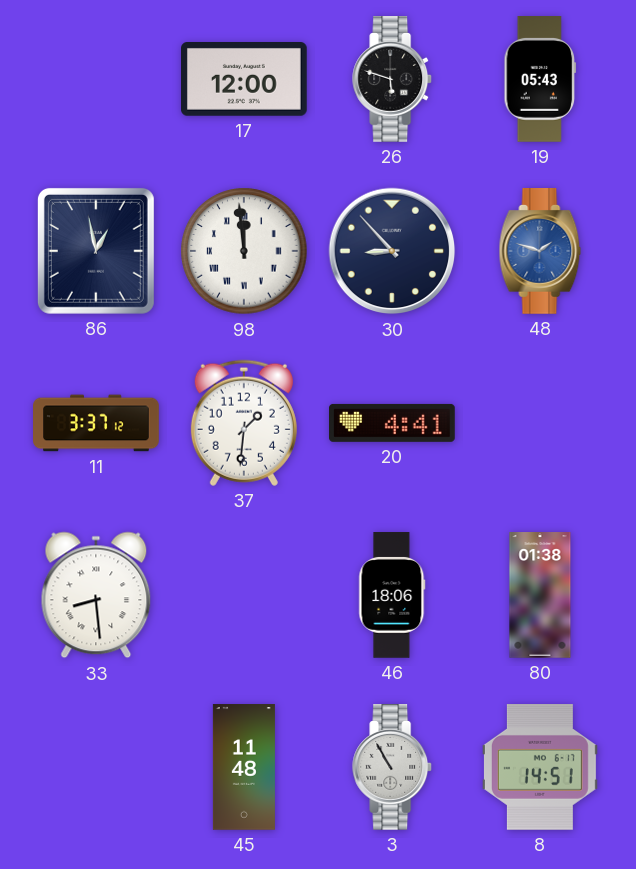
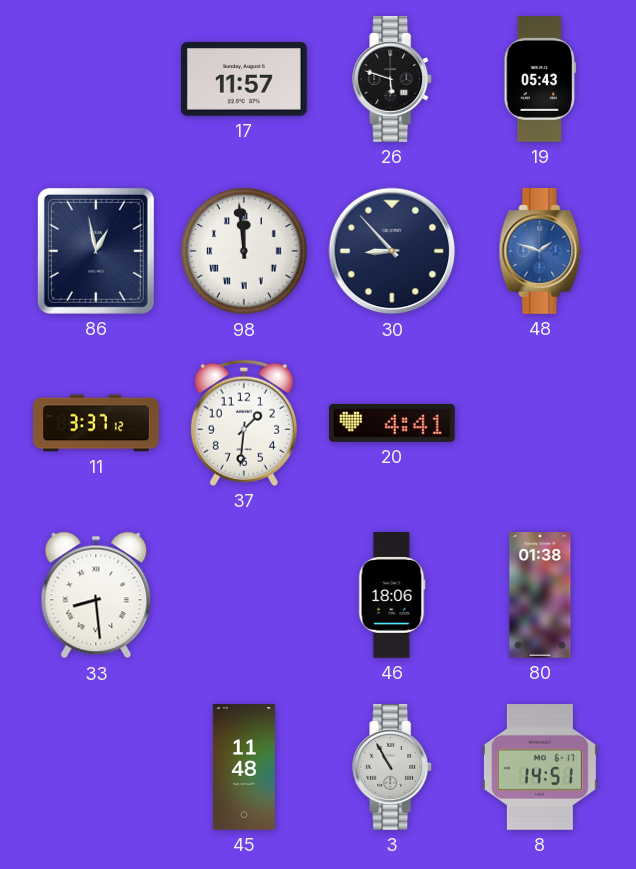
17: 12:00 -> 11:57
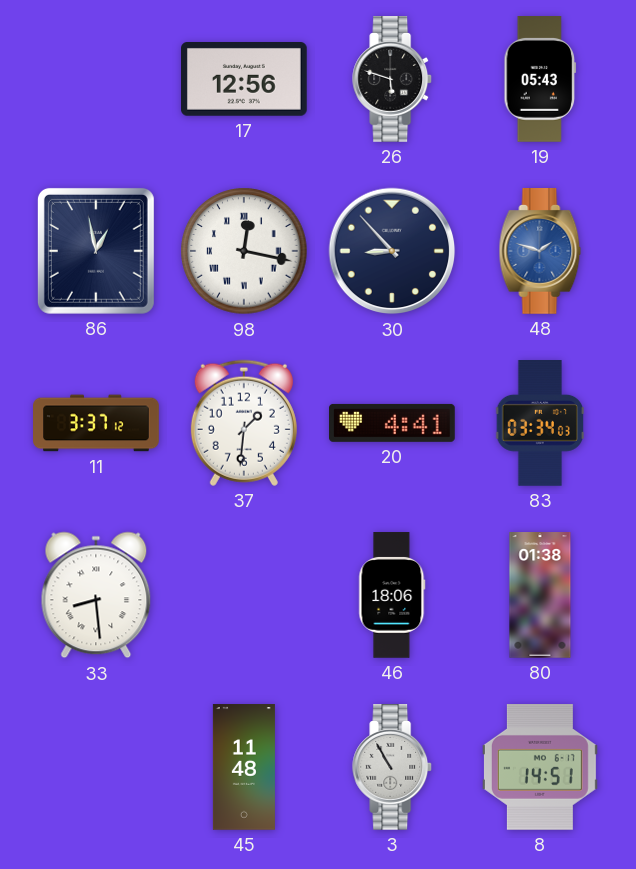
17: 11:57 -> 12:56
98: 11:59 -> 12:17
83: none -> 03:34
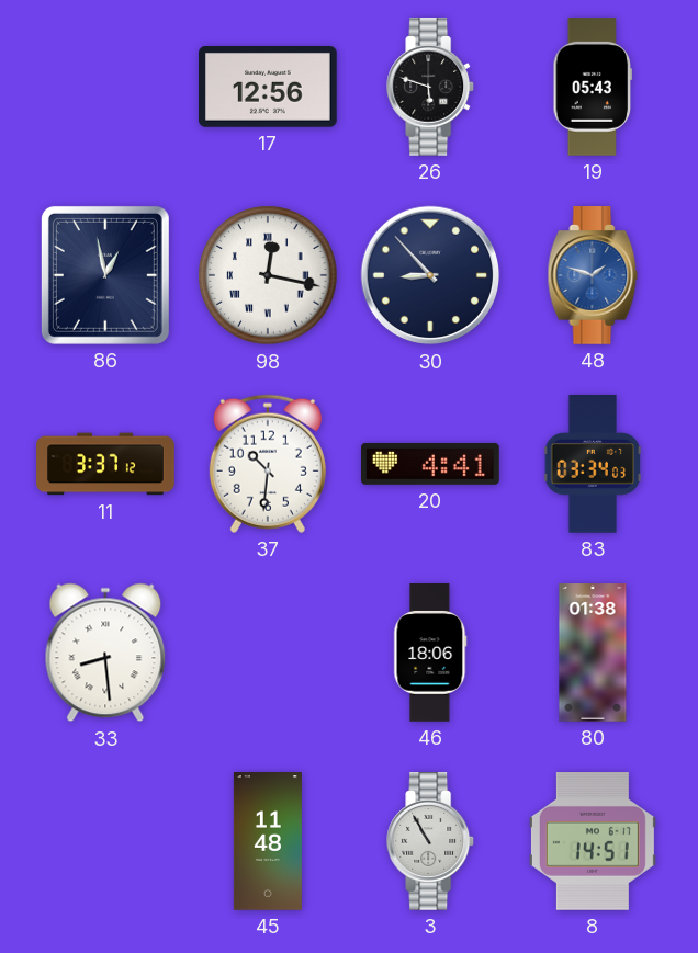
37: 1:31 -> 10:31
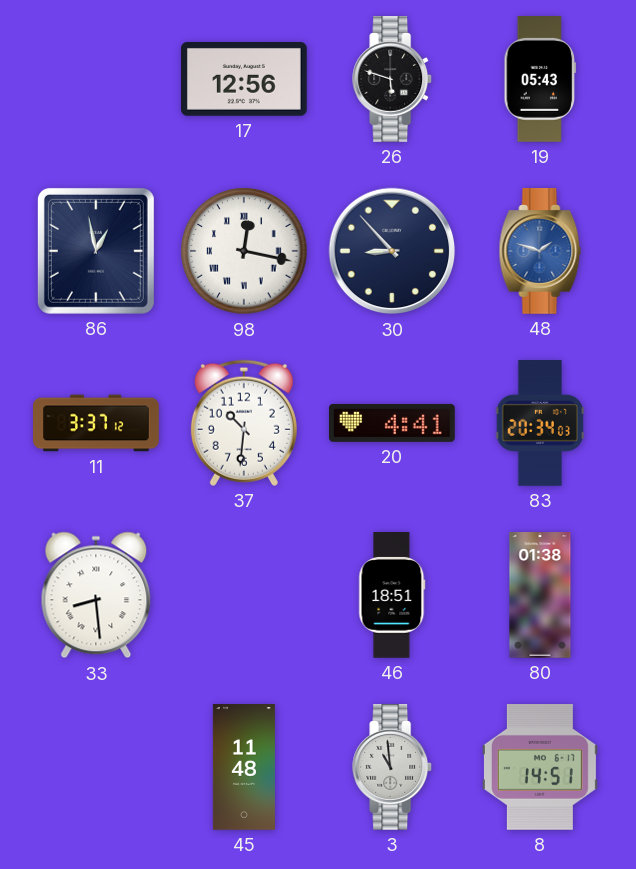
83: 03:34 -> 20:34
46: 18:06 -> 18:51
3: 10:55 -> 10:59
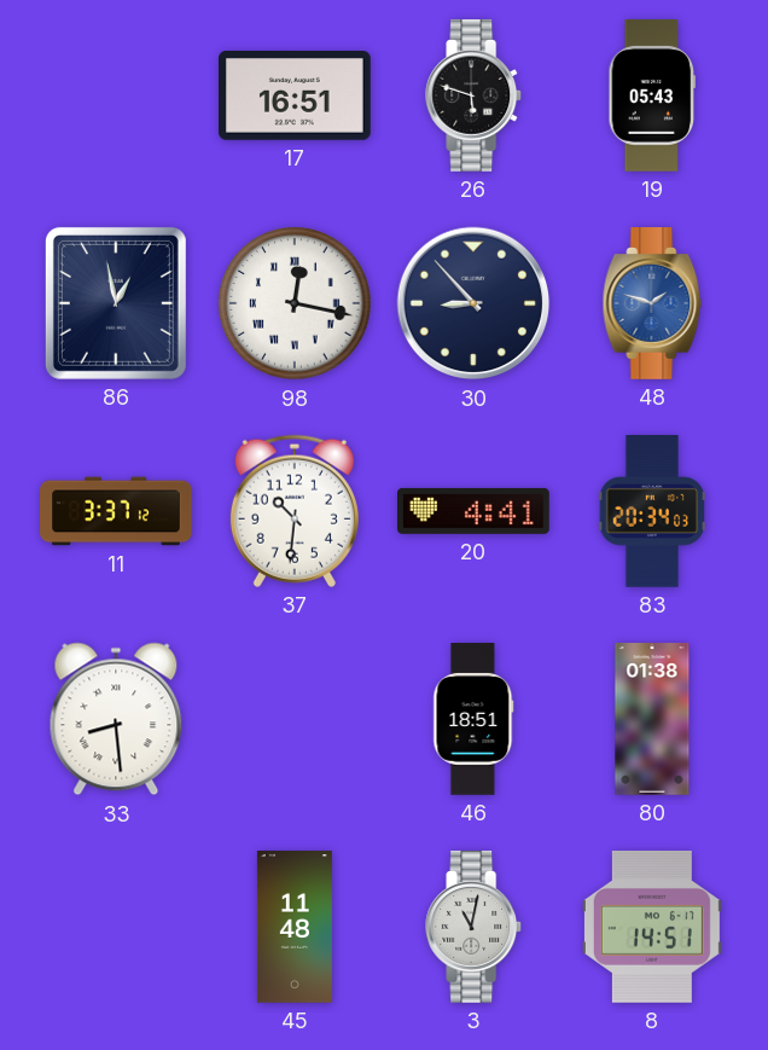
17: 12:56 -> 16:51
3: 10:59 -> 11:02
